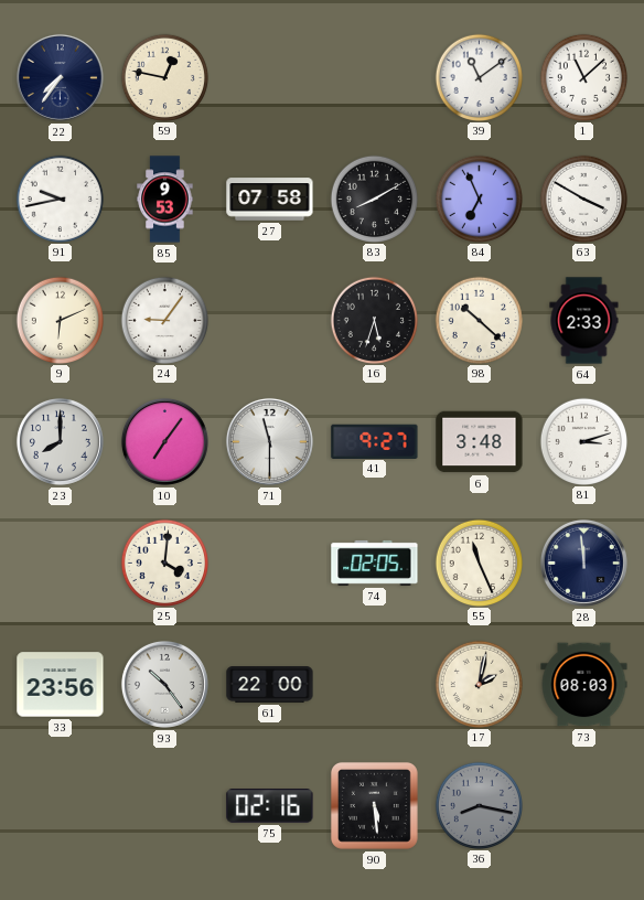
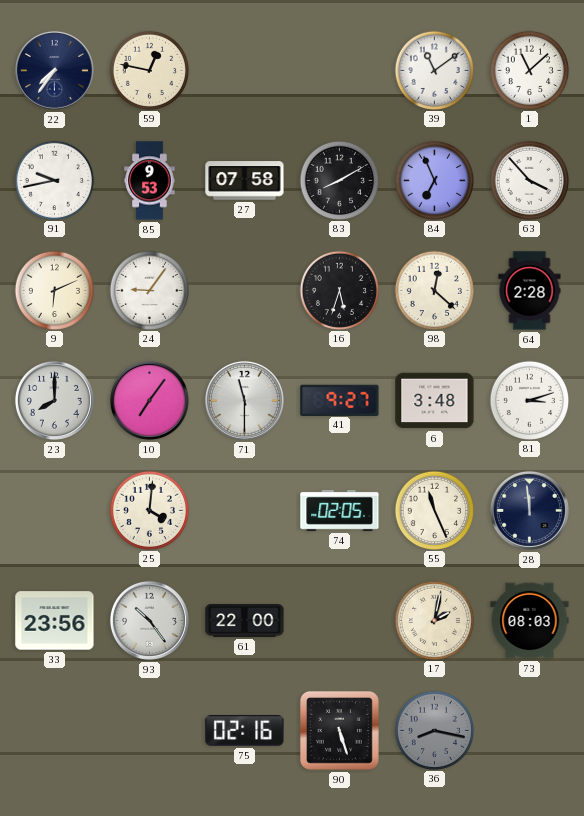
63: 3:50 -> 3:53
98: 10:22 -> 12:22
64: 2:33 -> 2:28
90: 5:29 -> 5:27
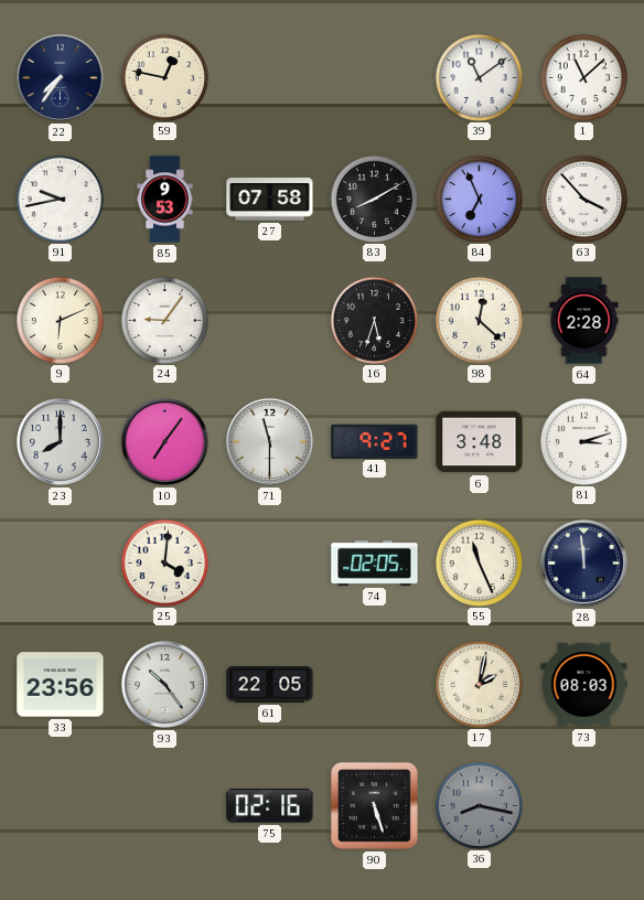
61: 22:00 -> 22:05
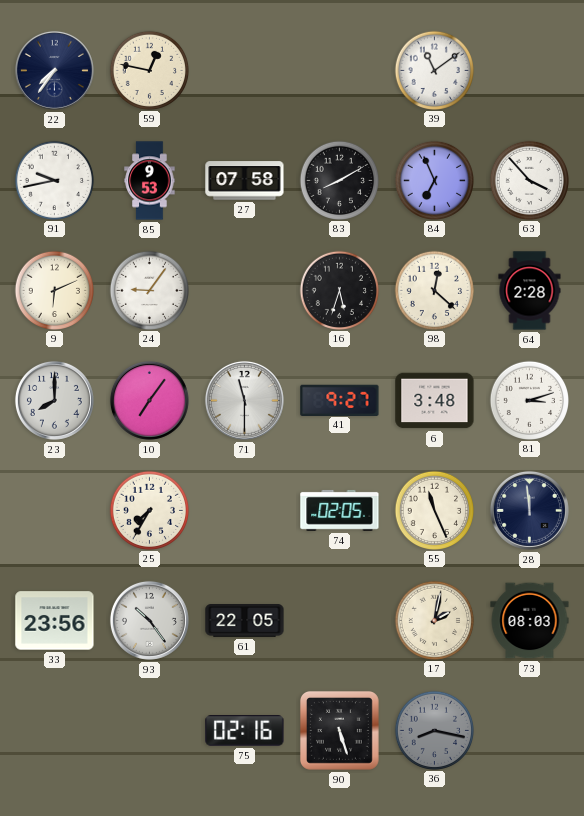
1: 11:08 -> none
25: 4:01 -> 7:35
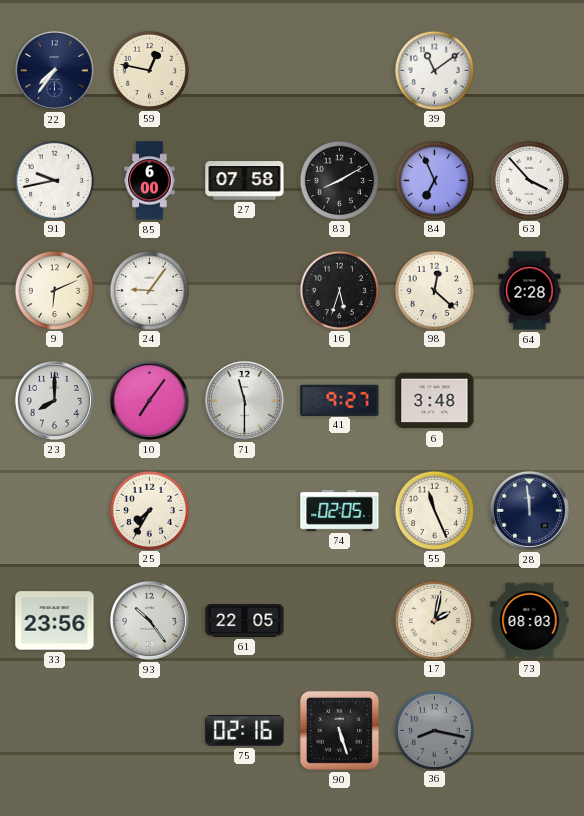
85: 9:53 -> 6:00
81: 3:12 -> none
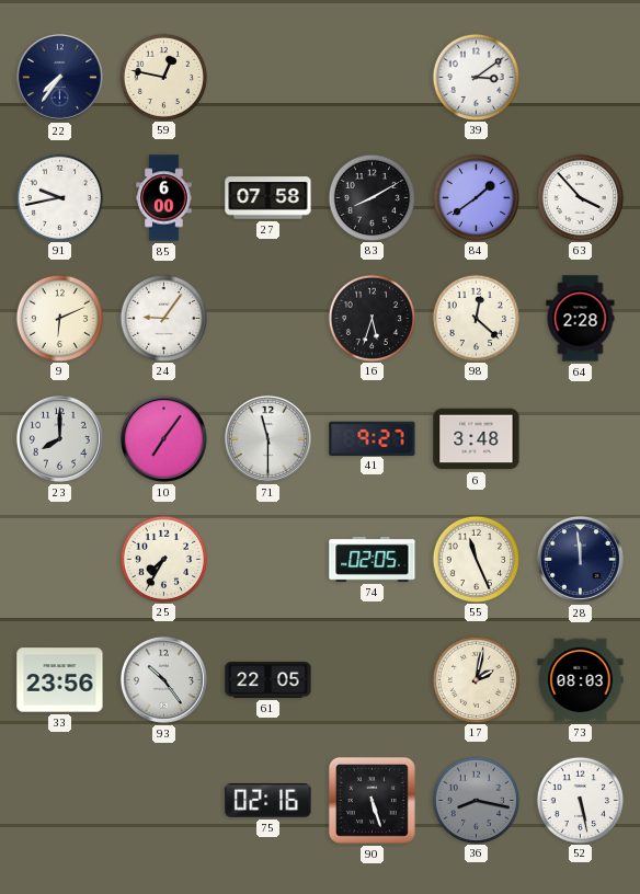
39: 11:09 -> 3:09
84: 6:56 -> 1:39
52: none -> 5:28
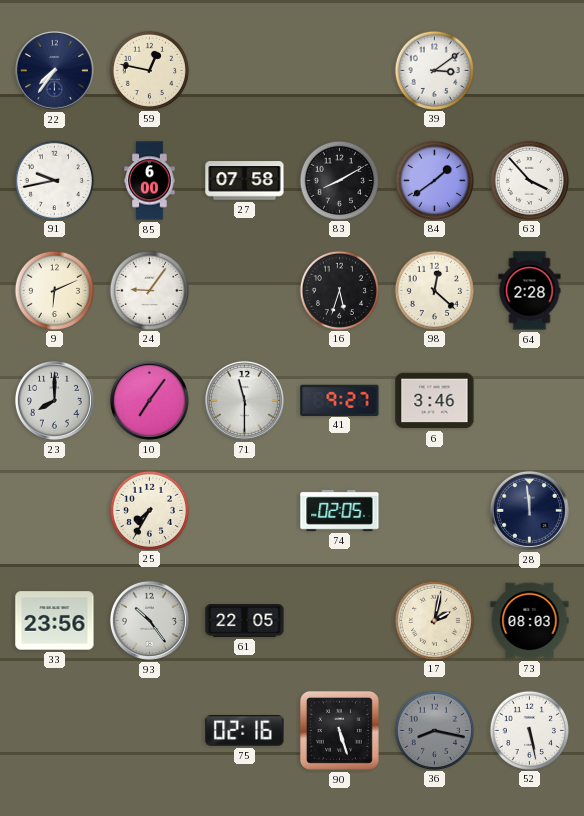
6: 3:48 -> 3:46
55: 11:26 -> none
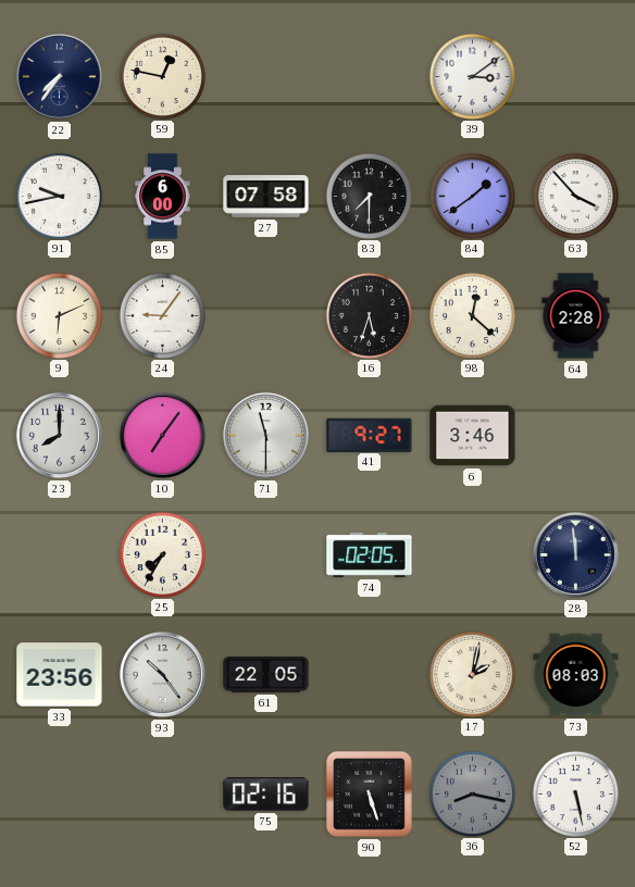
83: 8:10 -> 7:30
